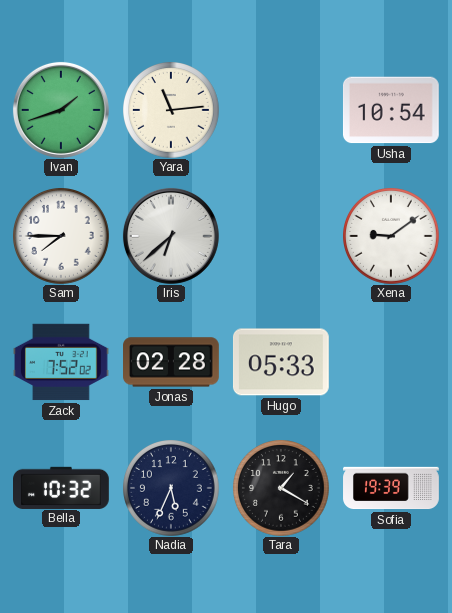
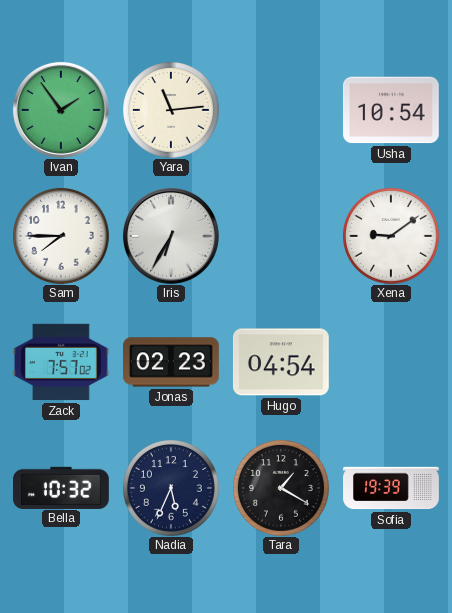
Ivan: 1:42 -> 1:54
Iris: 6:38 -> 6:35
Zack: 7:52 -> 7:57
Jonas: 02:28 -> 02:23
Hugo: 05:33 -> 04:54
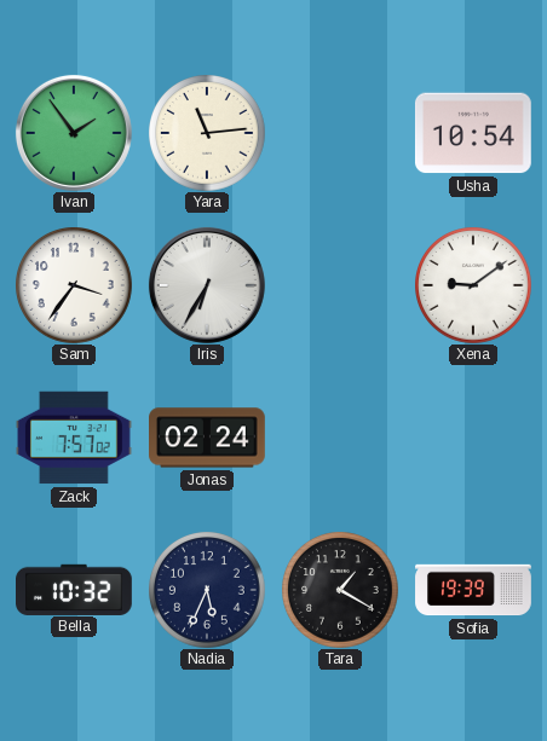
Sam: 7:45 -> 3:36
Jonas: 02:23 -> 02:24
Hugo: 04:54 -> none
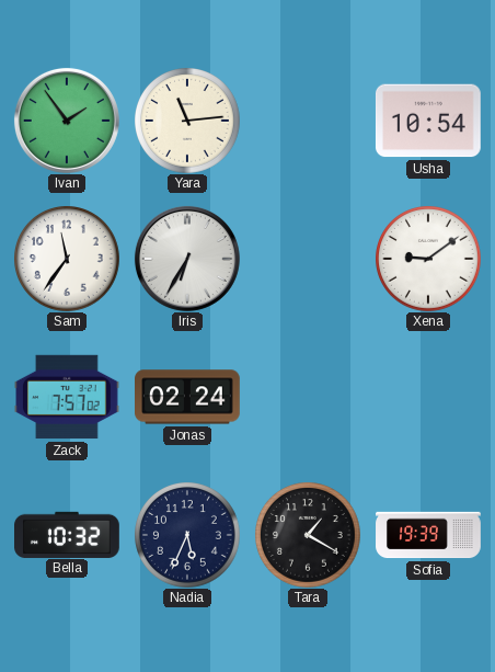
Sam: 3:36 -> 11:36
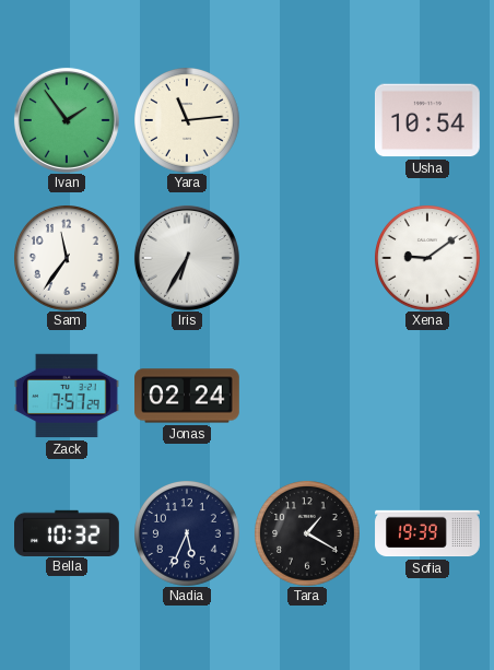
Zack: 7:57:02 -> 7:57:29
